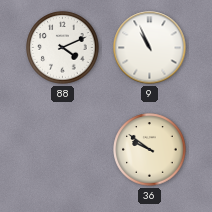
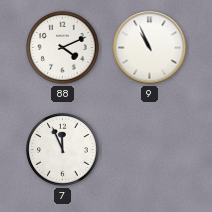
7: none -> 11:56
36: 9:51 -> none
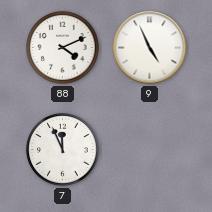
9: 10:56 -> 4:56
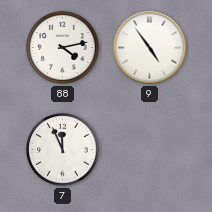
88: 4:11 -> 4:13
9: 4:56 -> 4:54
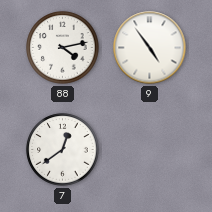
7: 11:56 -> 12:39
